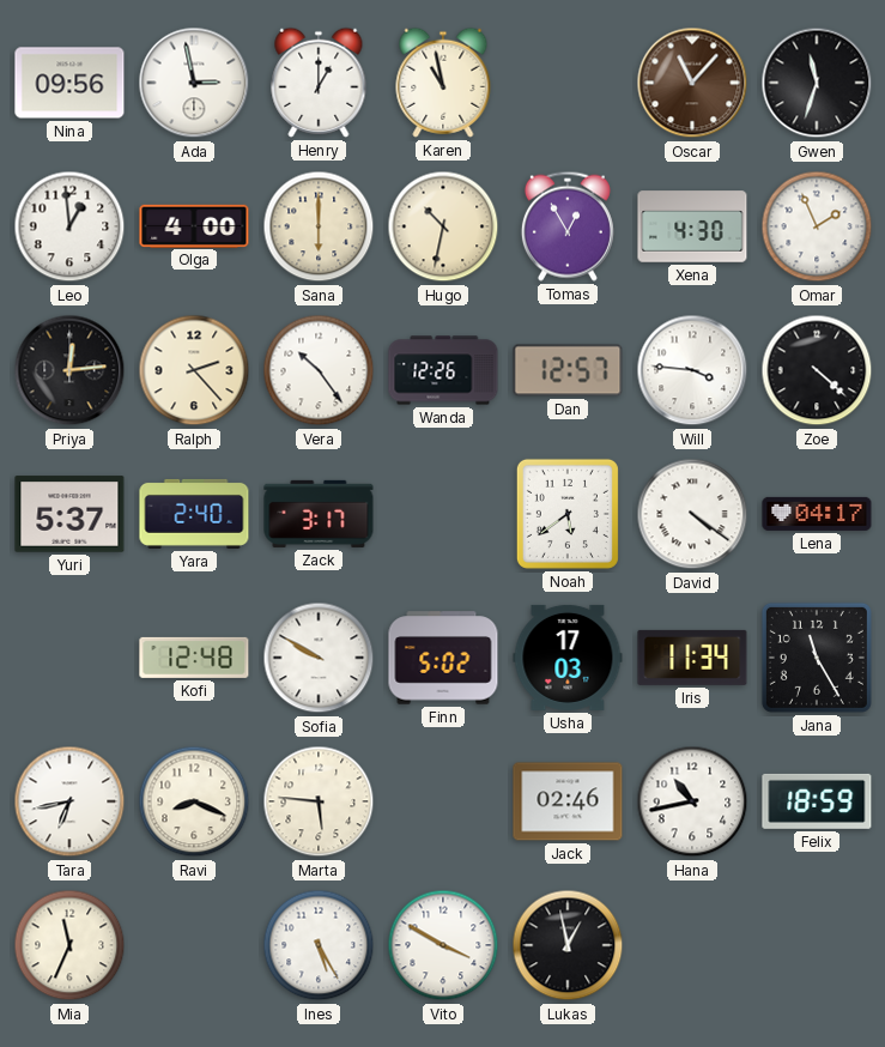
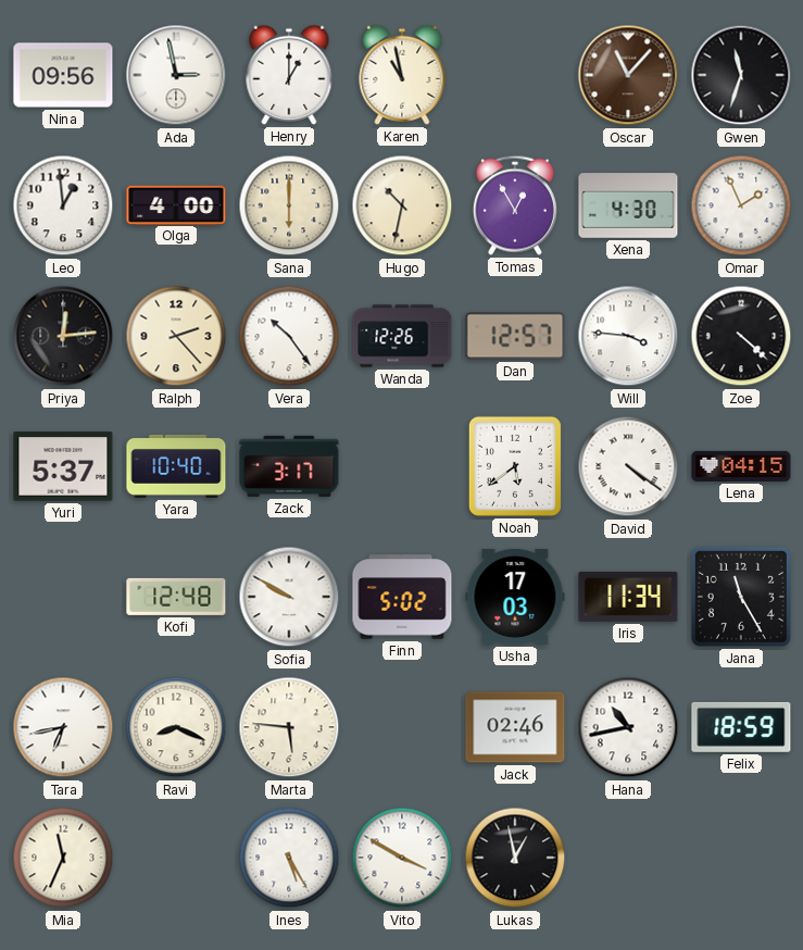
Yara: 2:40 -> 10:40
Lena: 04:17 -> 04:15
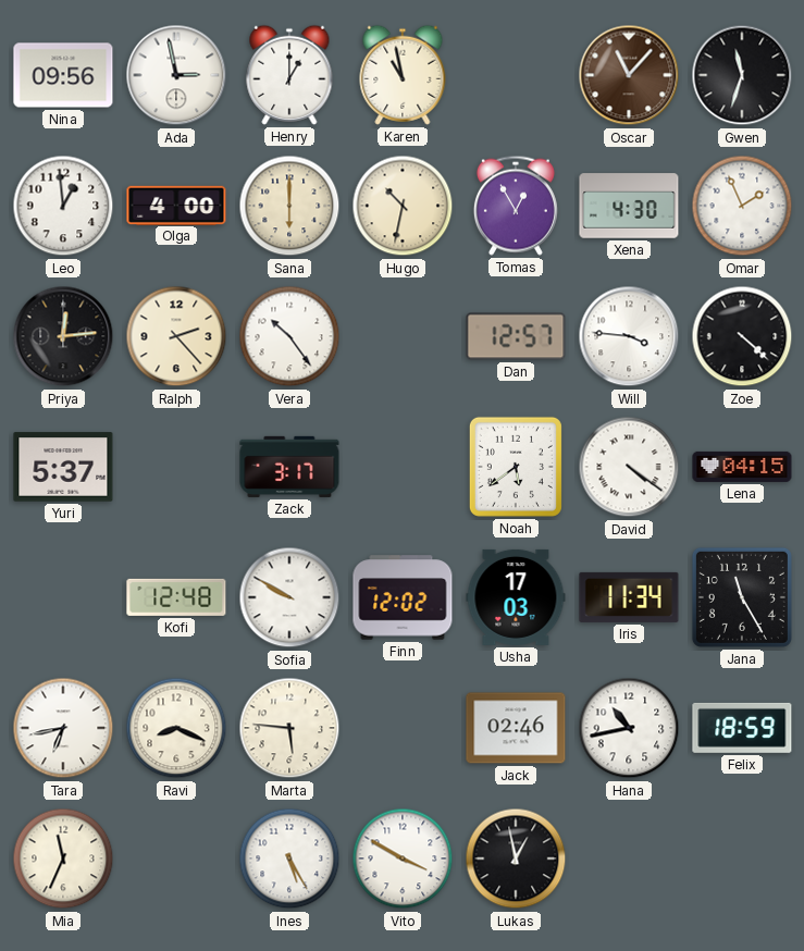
Wanda: 12:26 -> none
Yara: 10:40 -> none
Finn: 5:02 -> 12:02
